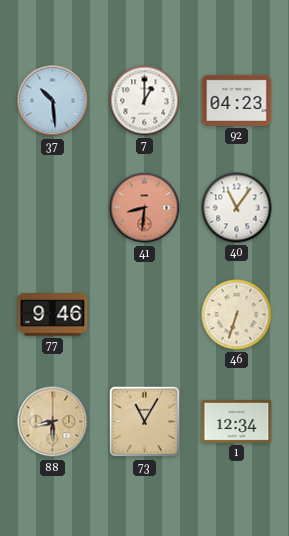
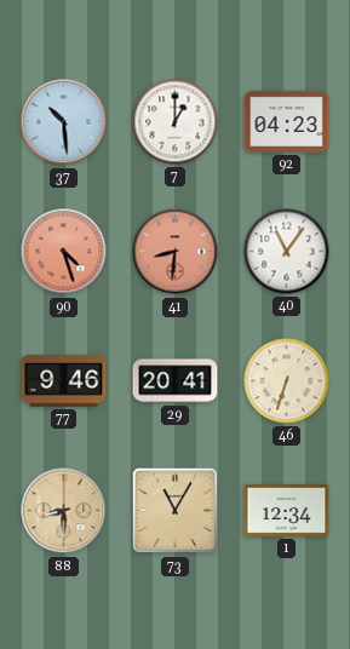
90: none -> 4:27
29: none -> 20:41
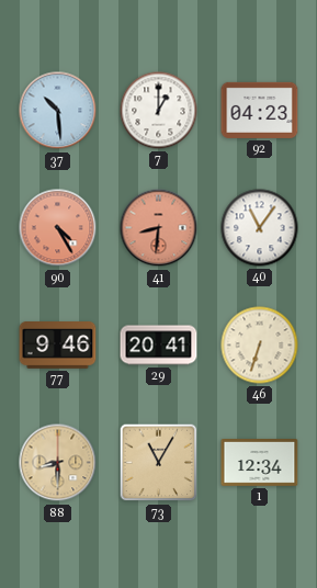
90: 4:27 -> 4:25
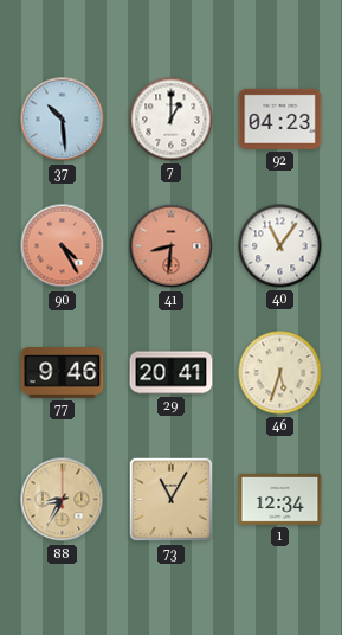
46: 6:33 -> 5:33
88: 8:30 -> 8:35
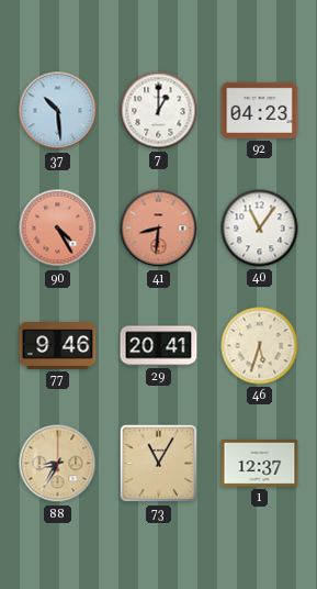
1: 12:34 -> 12:37
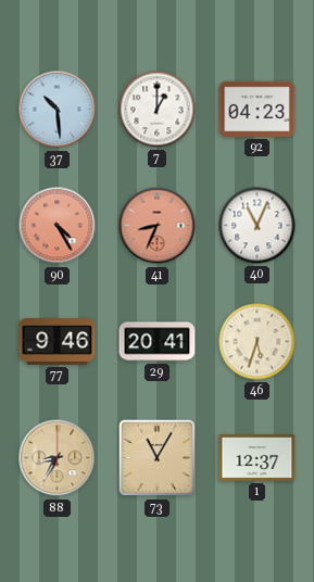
41: 8:31 -> 8:34
40: 11:06 -> 11:04
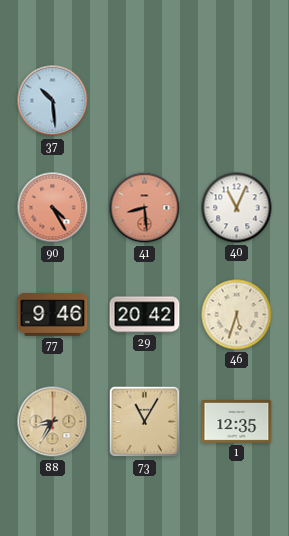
7: 1:00 -> none
92: 04:23 -> none
41: 8:34 -> 8:29
29: 20:41 -> 20:42
1: 12:37 -> 12:35
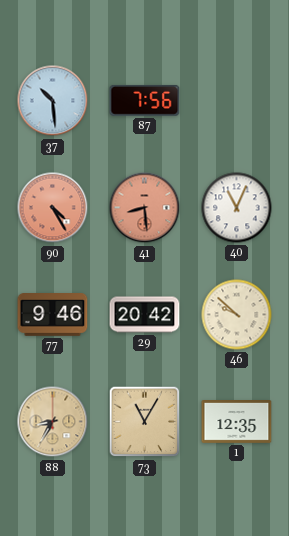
87: none -> 7:56
46: 5:33 -> 9:52
